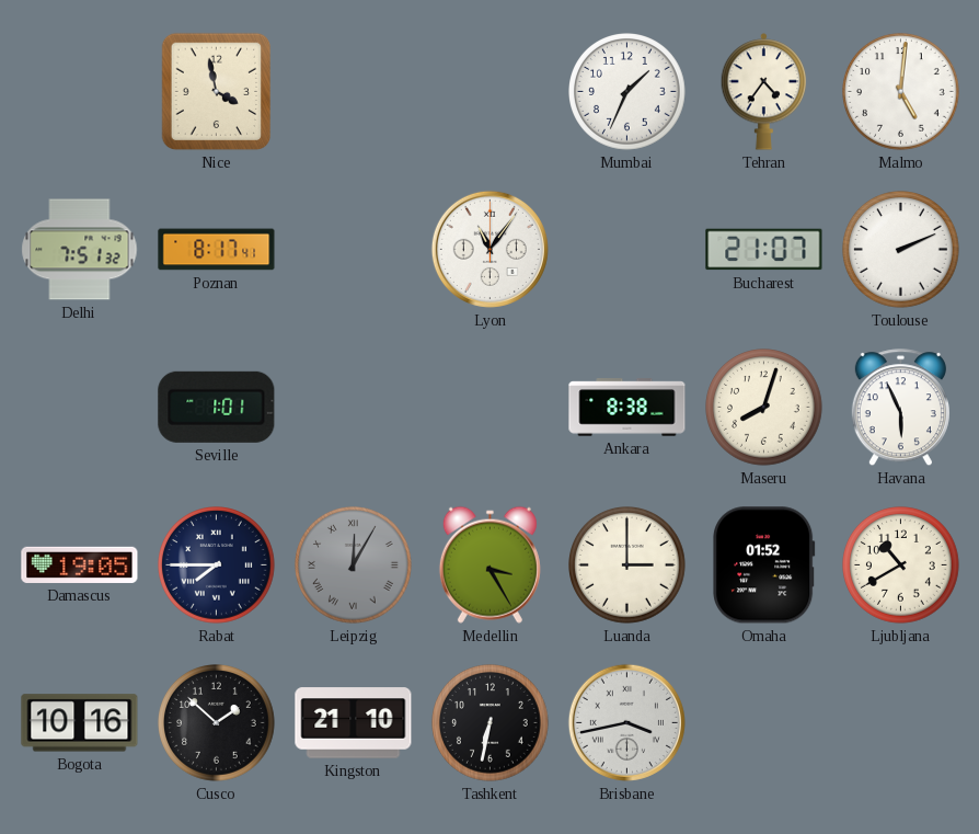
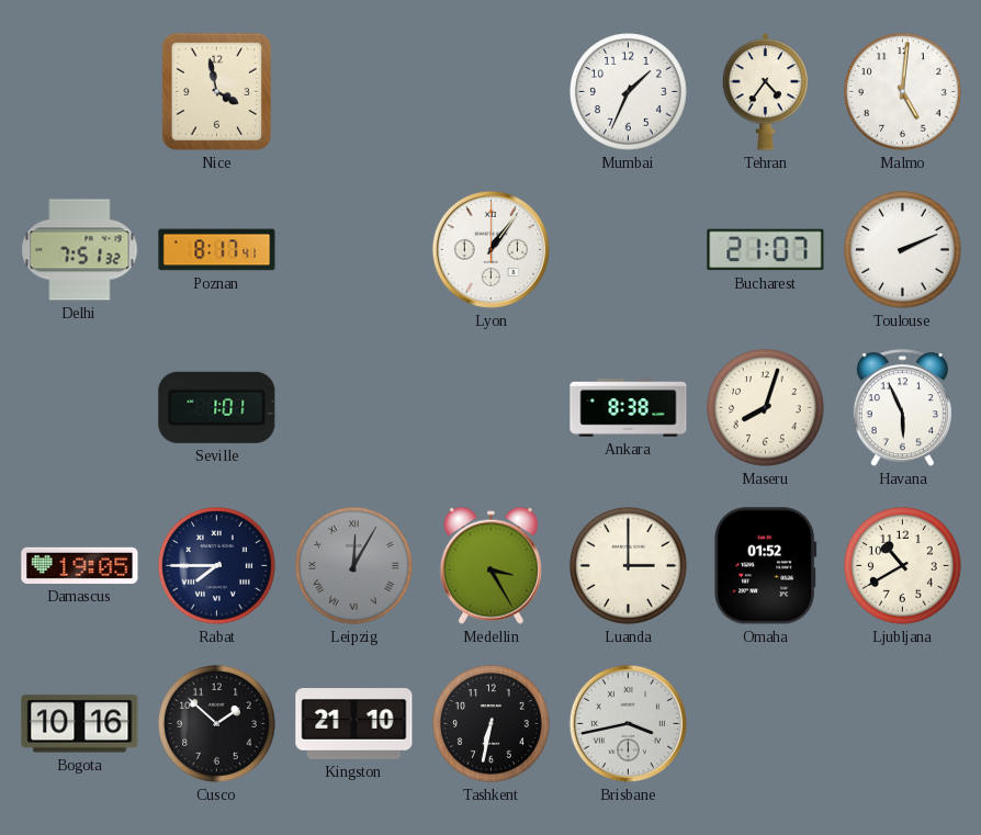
Lyon: 11:06 -> 1:06
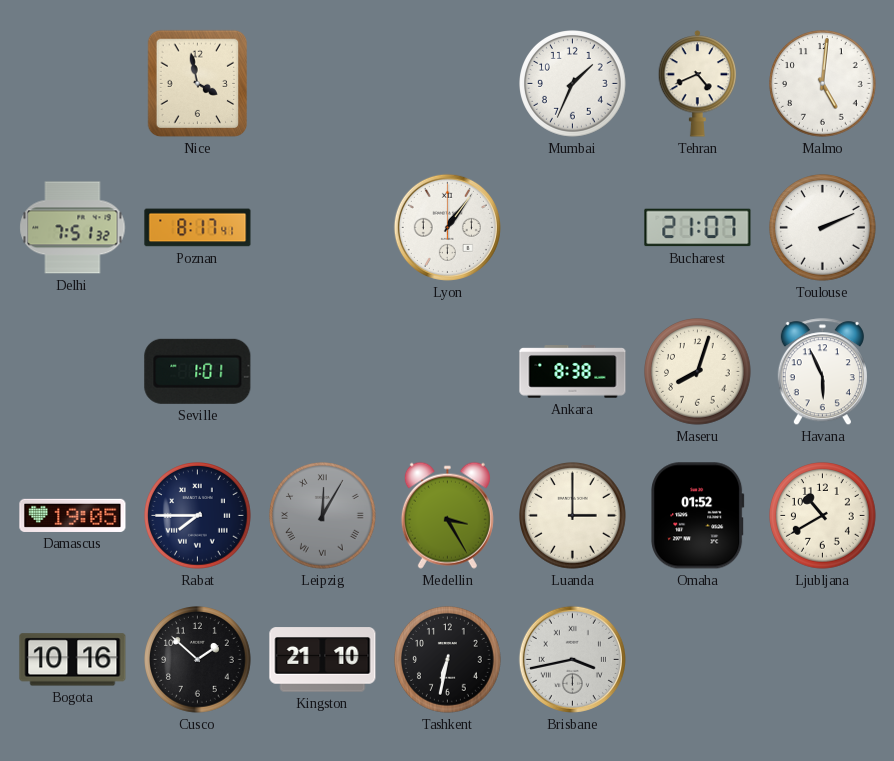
Tehran: 4:36 -> 4:41
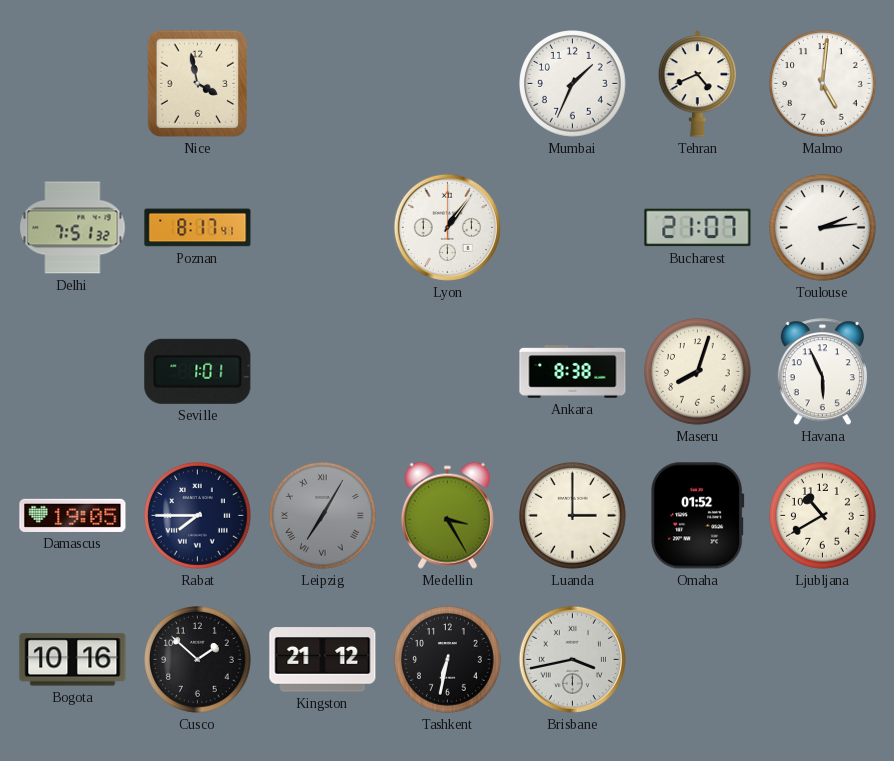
Toulouse: 2:11 -> 2:14
Leipzig: 12:05 -> 7:05
Kingston: 21:10 -> 21:12
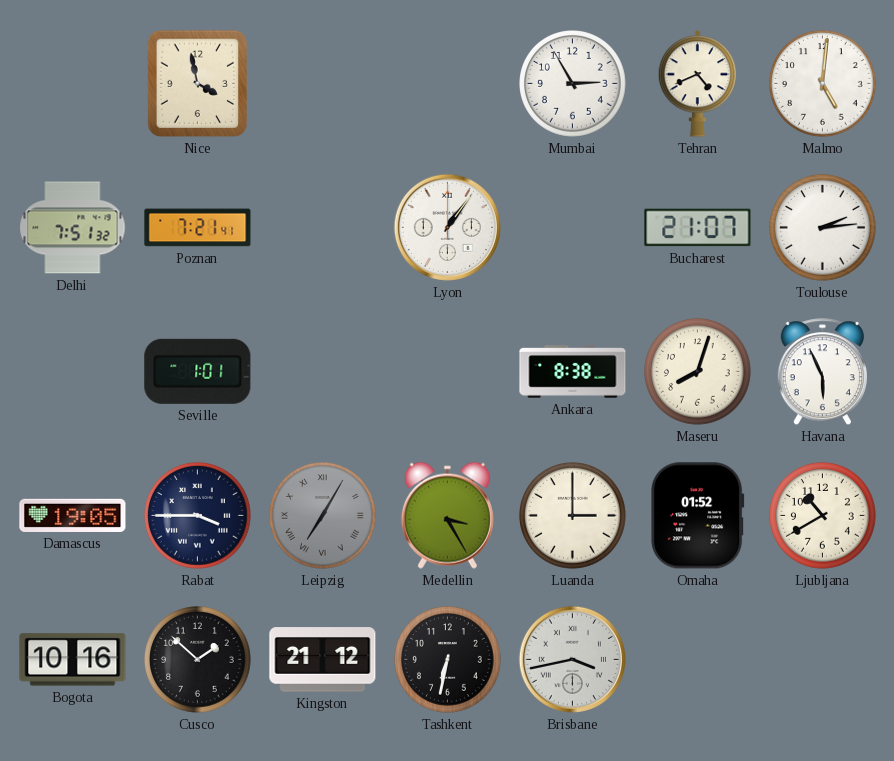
Mumbai: 1:34 -> 2:55
Poznan: 8:17 -> 7:21
Rabat: 7:45 -> 3:45
